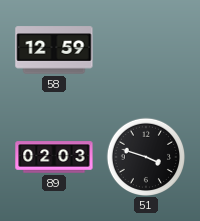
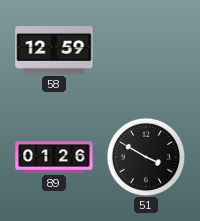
89: 02:03 -> 01:26
51: 3:48 -> 3:50
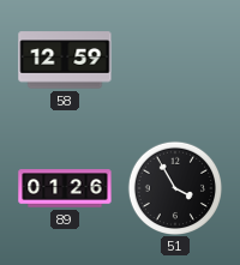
51: 3:50 -> 3:55
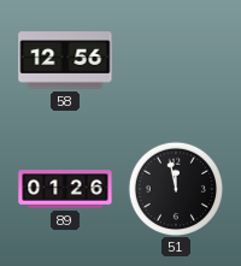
58: 12:59 -> 12:56
51: 3:55 -> 11:58
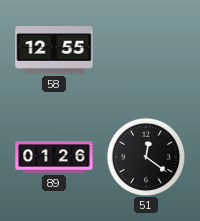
58: 12:56 -> 12:55
51: 11:58 -> 12:21
